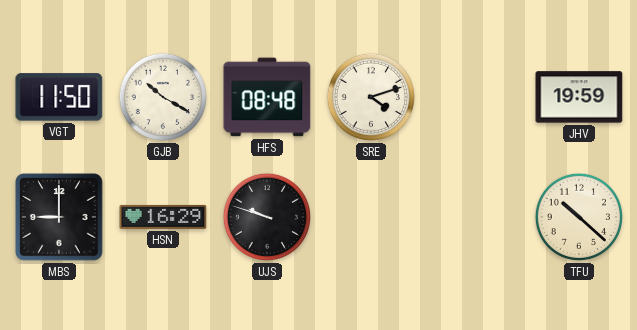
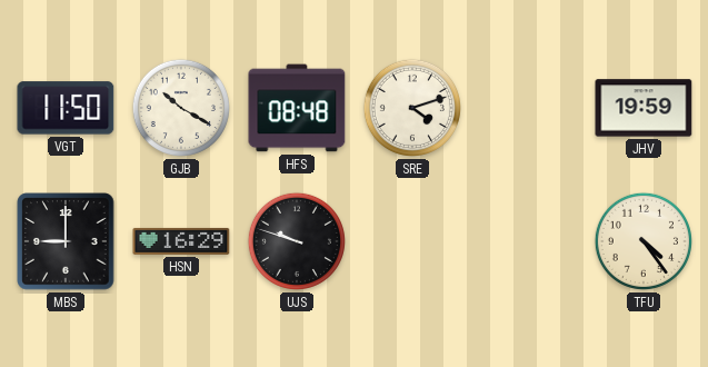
TFU: 10:22 -> 4:24
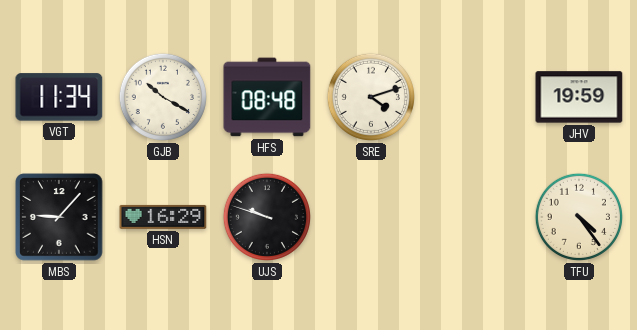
VGT: 11:50 -> 11:34
MBS: 9:00 -> 9:07
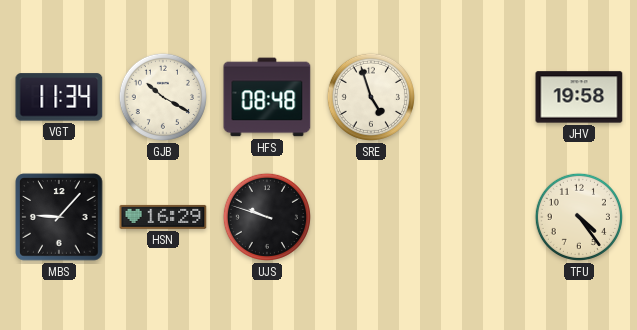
SRE: 4:12 -> 4:57
JHV: 19:59 -> 19:58
